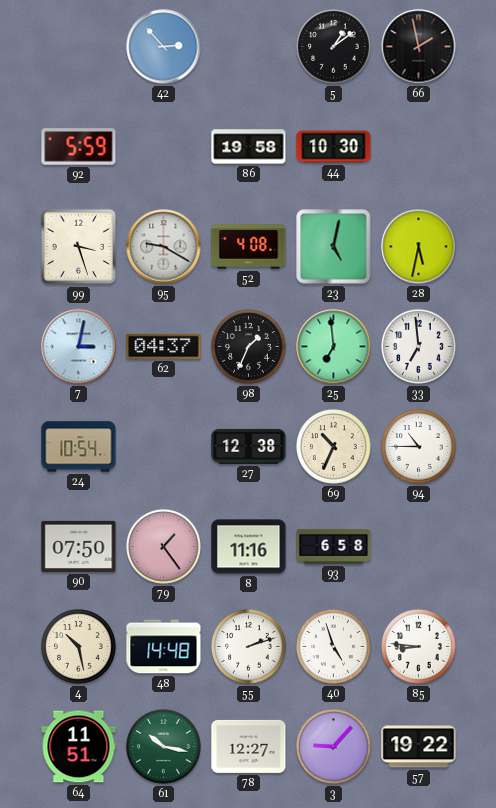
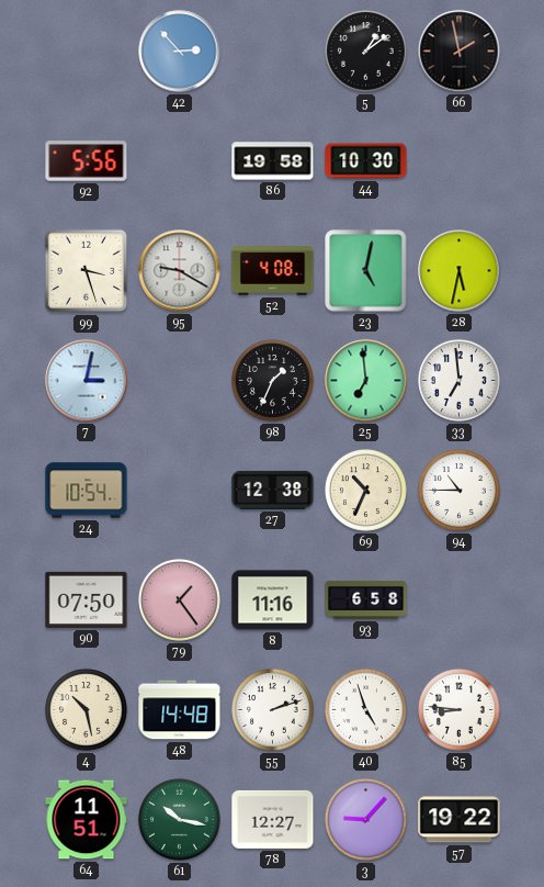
92: 5:59 -> 5:56
62: 04:37 -> none
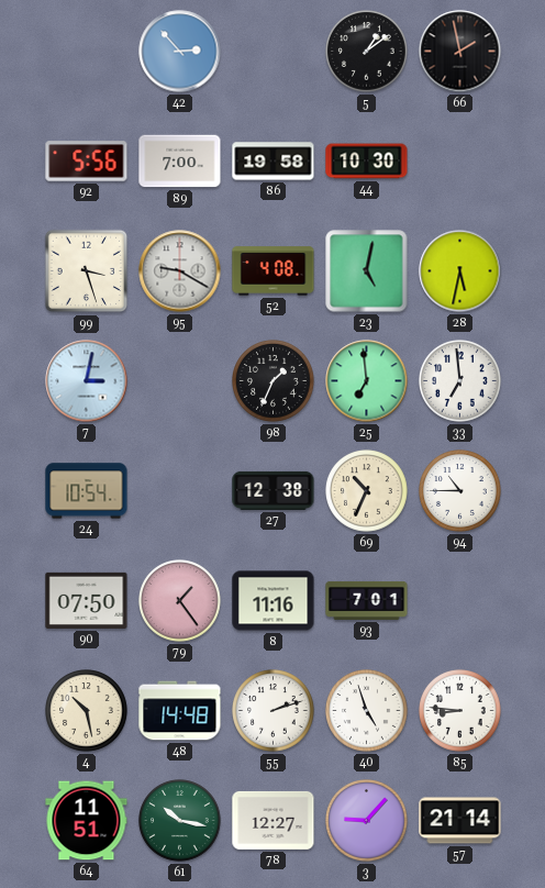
89: none -> 7:00
93: 6:58 -> 7:01
57: 19:22 -> 21:14
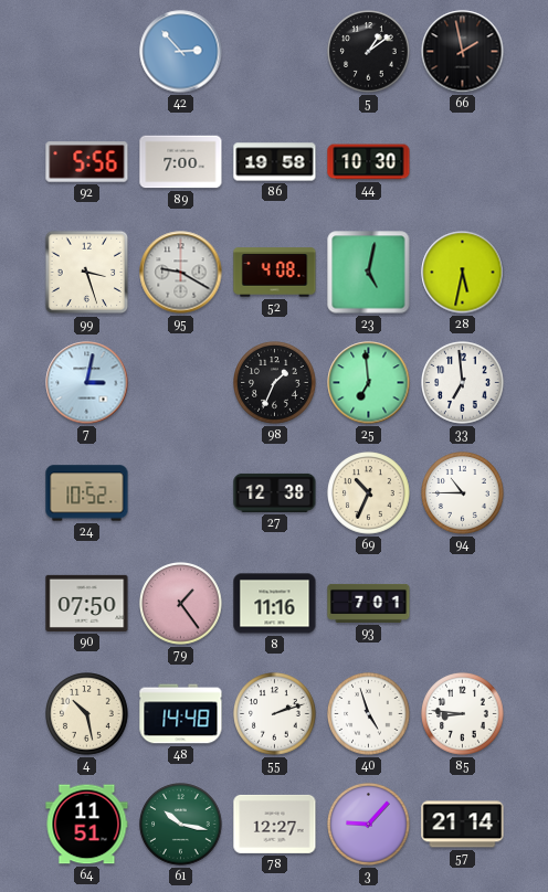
24: 10:54 -> 10:52
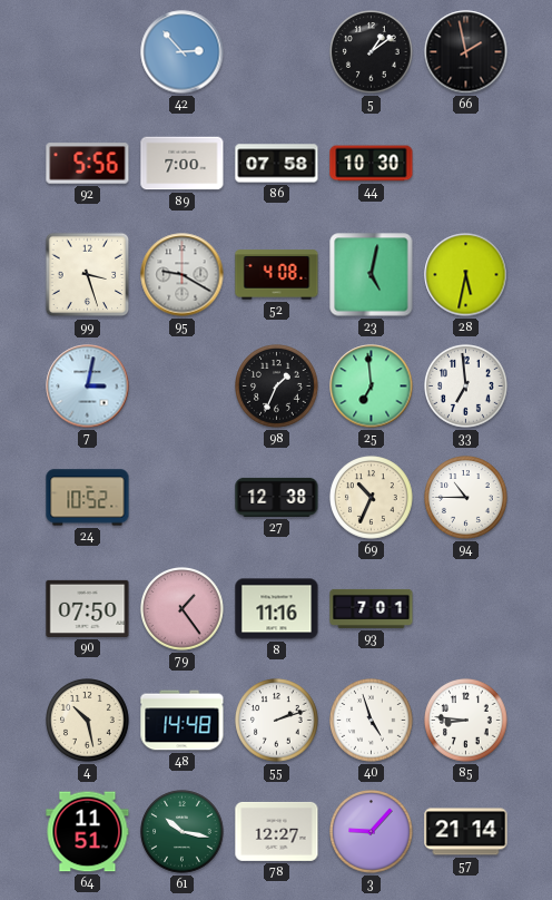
86: 19:58 -> 07:58
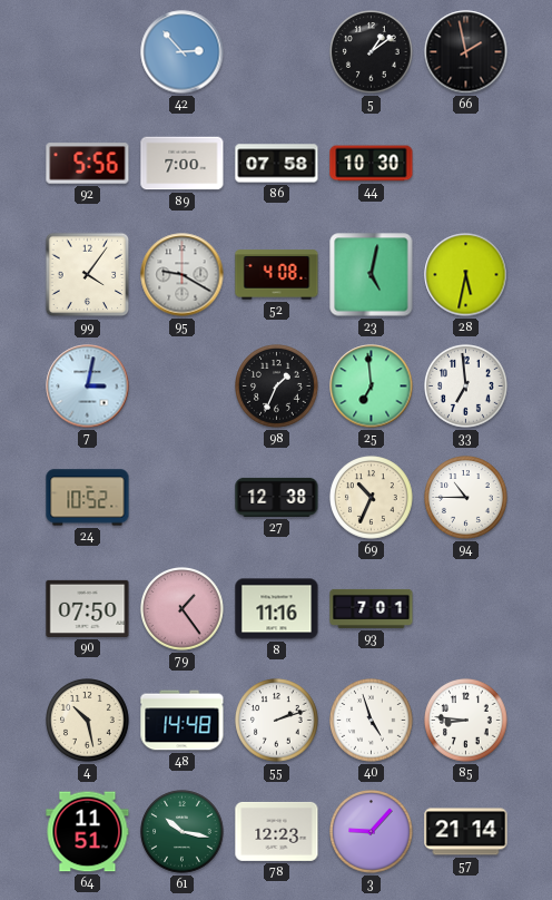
99: 3:27 -> 4:06
78: 12:27 -> 12:23
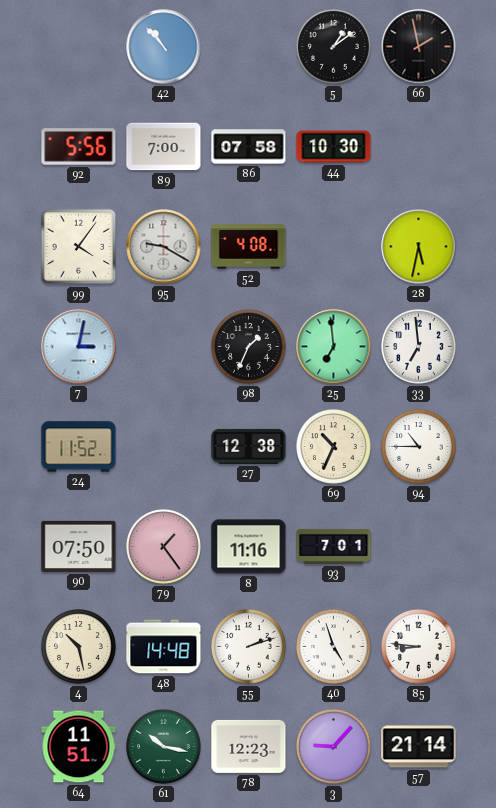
42: 2:53 -> 10:53
23: 5:02 -> none
24: 10:52 -> 11:52
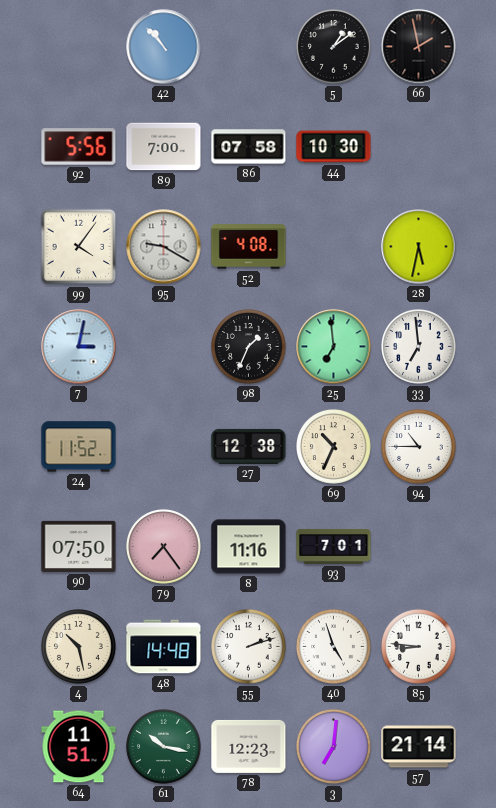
79: 1:24 -> 7:24
3: 9:07 -> 7:01
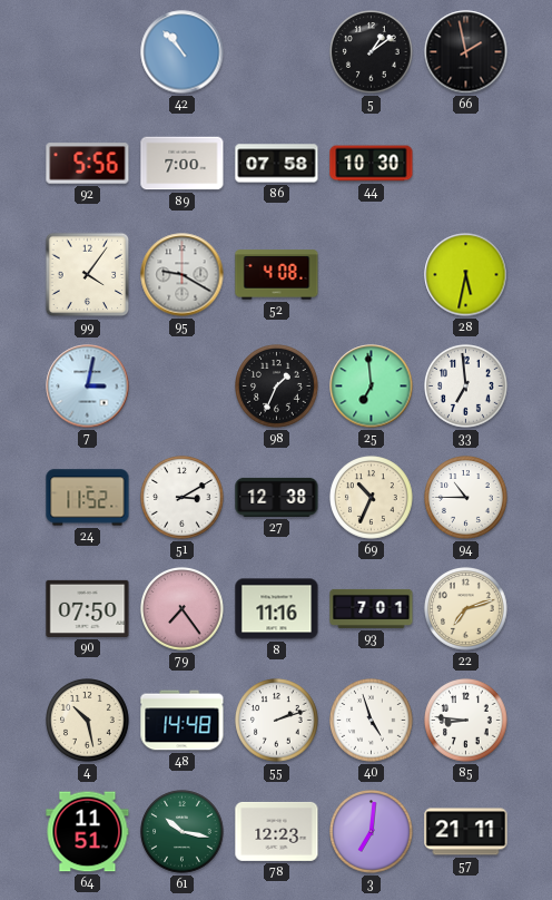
51: none -> 3:10
22: none -> 7:12
57: 21:14 -> 21:11
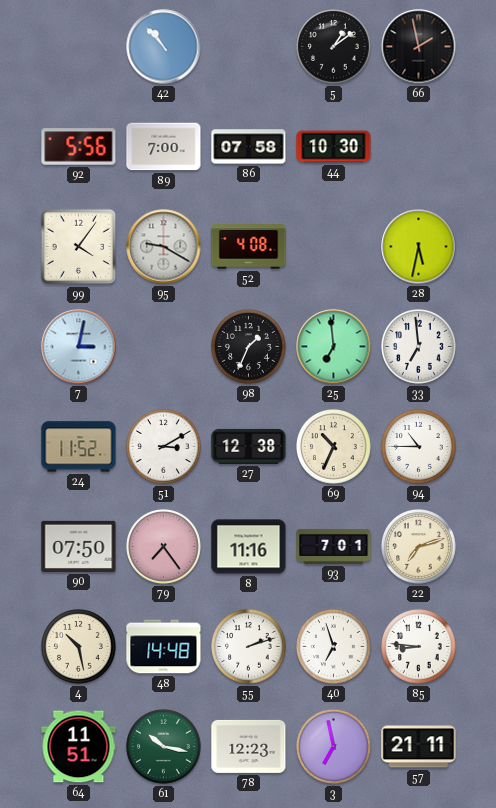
40: 4:57 -> 6:57
3: 7:01 -> 6:58
